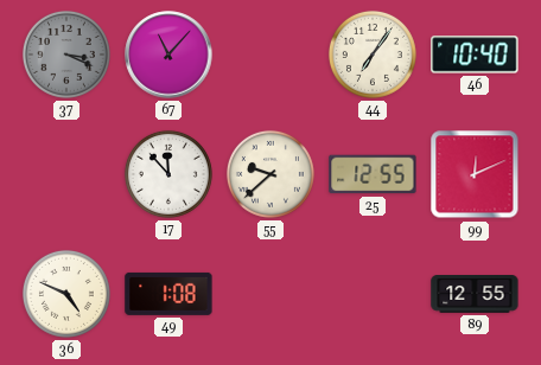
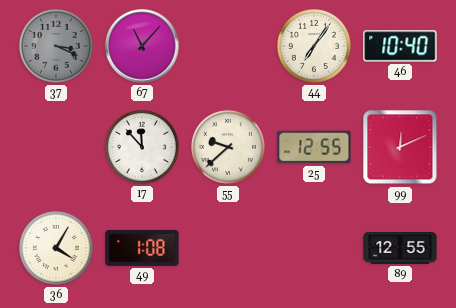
36: 4:49 -> 4:05
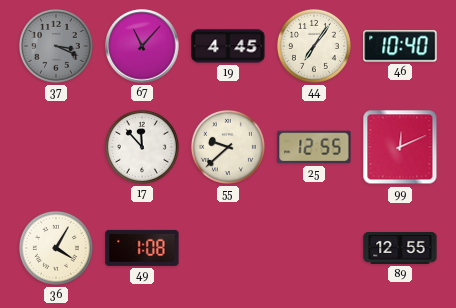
19: none -> 4:45
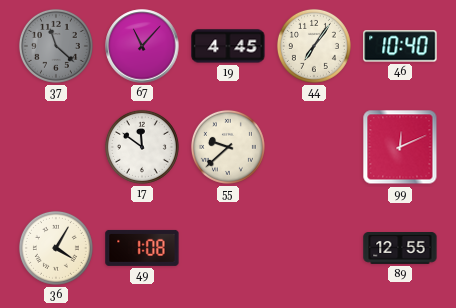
37: 3:19 -> 11:22
17: 11:53 -> 11:51
25: 12:55 -> none
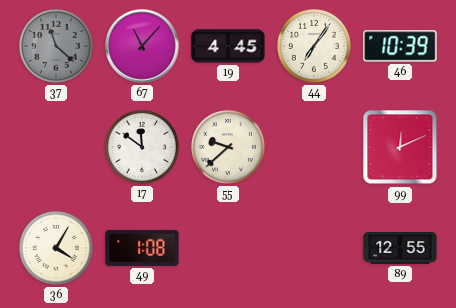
46: 10:40 -> 10:39
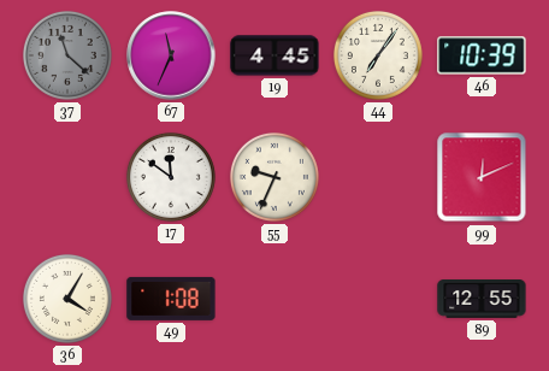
67: 11:07 -> 11:34
55: 9:38 -> 9:34
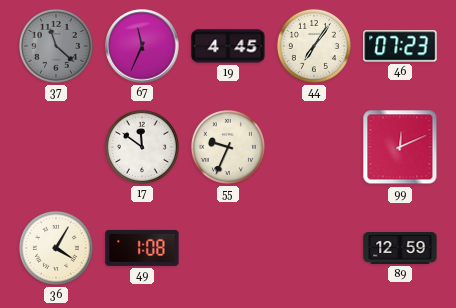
46: 10:39 -> 07:23
89: 12:55 -> 12:59
